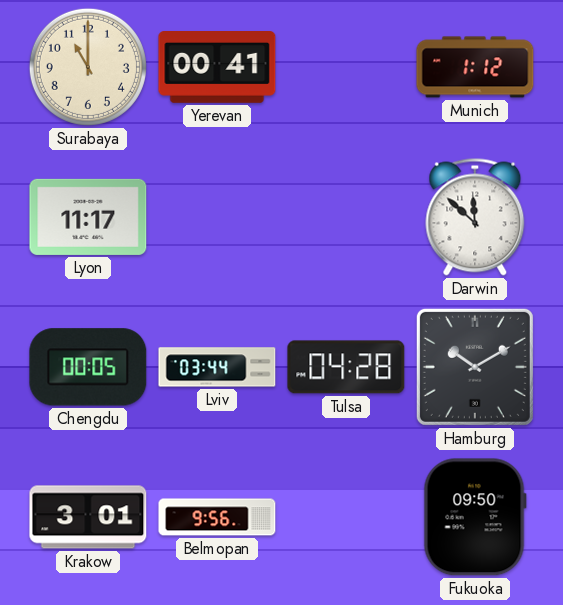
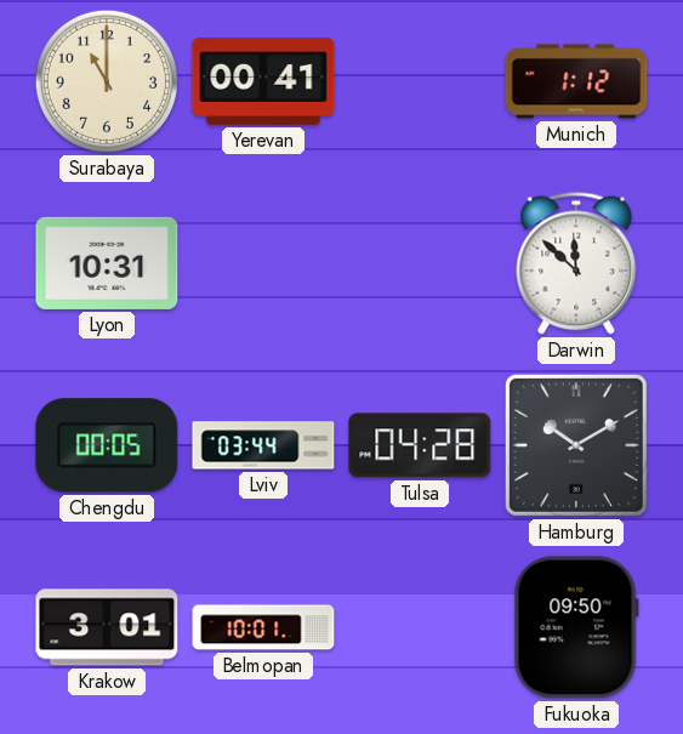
Lyon: 11:17 -> 10:31
Belmopan: 9:56 -> 10:01
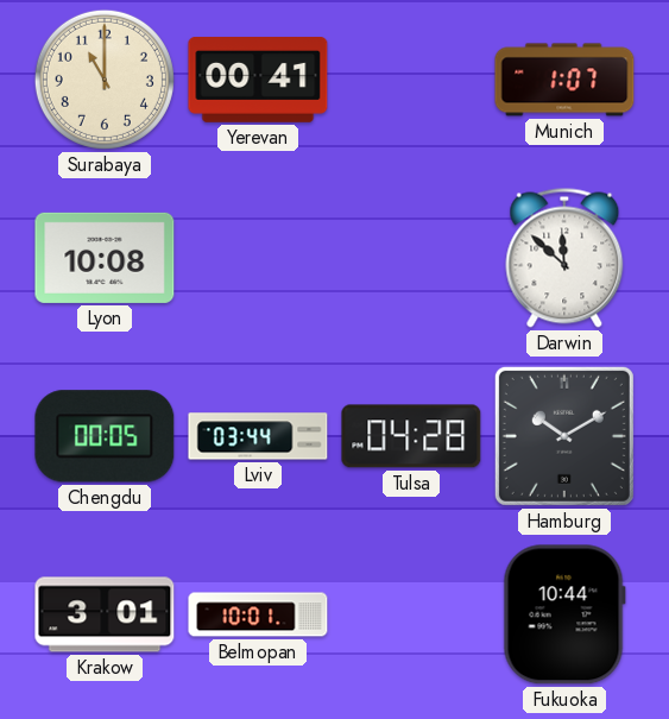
Munich: 1:12 -> 1:07
Lyon: 10:31 -> 10:08
Fukuoka: 09:50 -> 10:44
